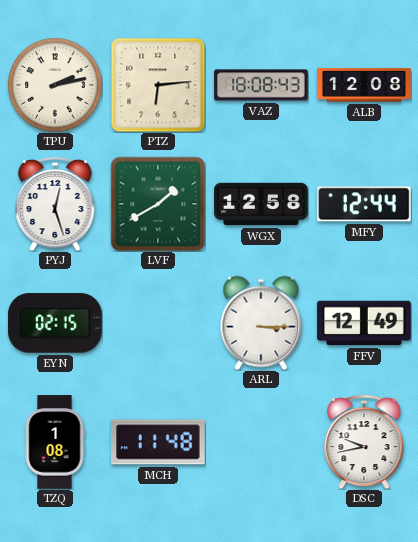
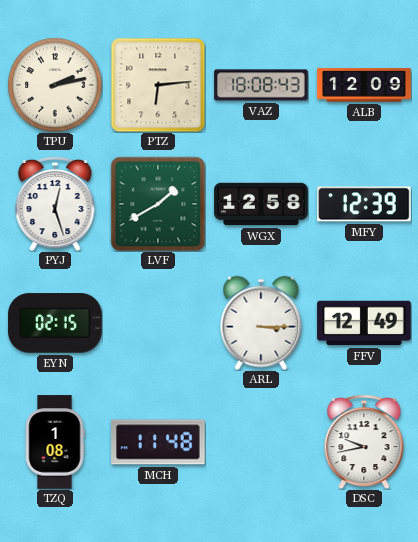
ALB: 12:08 -> 12:09
MFY: 12:44 -> 12:39
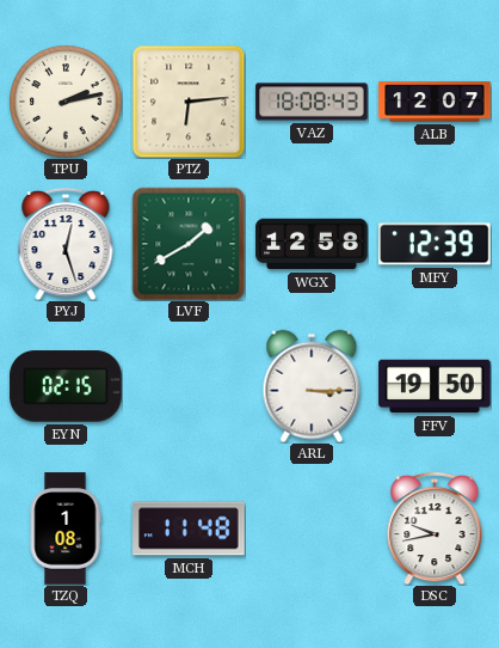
ALB: 12:09 -> 12:07
FFV: 12:49 -> 19:50
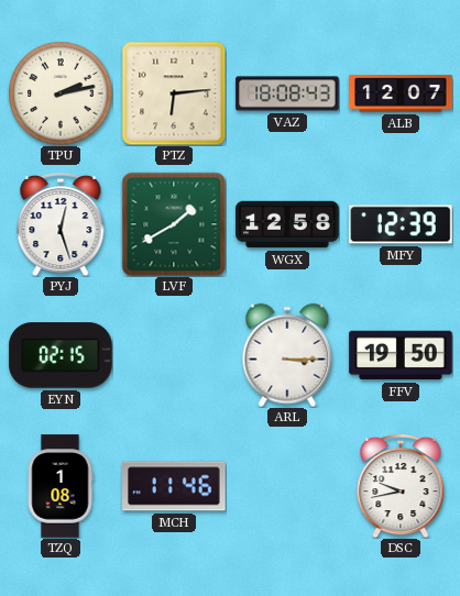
MCH: 11:48 -> 11:46
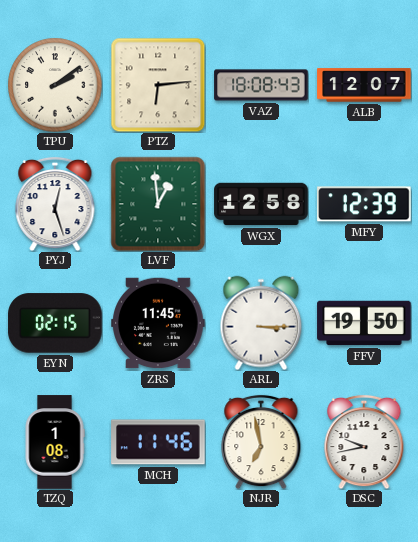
TPU: 2:13 -> 2:09
LVF: 1:40 -> 12:59
ZRS: none -> 11:45
NJR: none -> 6:58
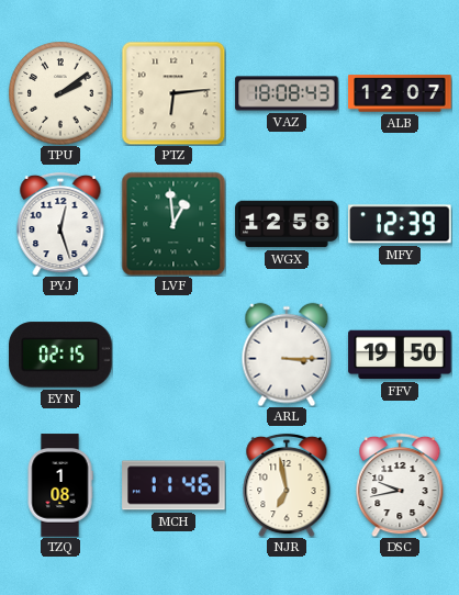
ZRS: 11:45 -> none
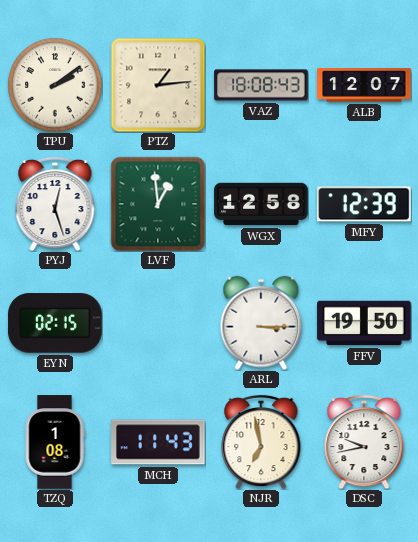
PTZ: 6:14 -> 1:14
MCH: 11:46 -> 11:43
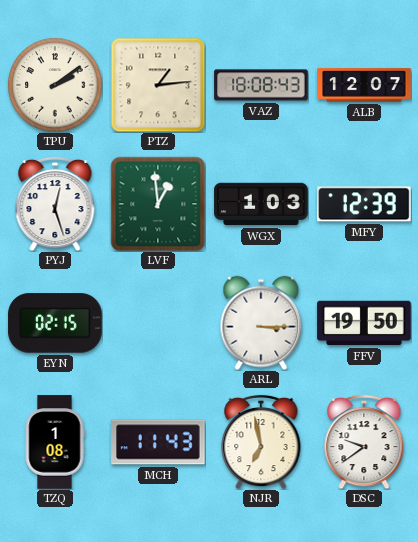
WGX: 12:58 -> 1:03
DSC: 9:43 -> 9:39
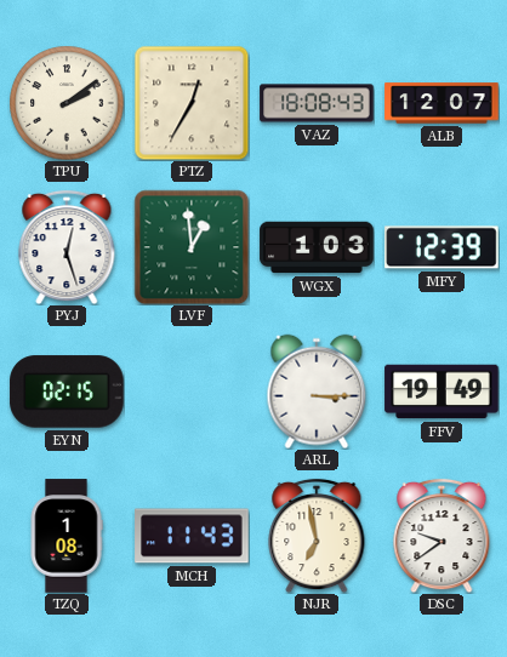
PTZ: 1:14 -> 12:35
FFV: 19:50 -> 19:49
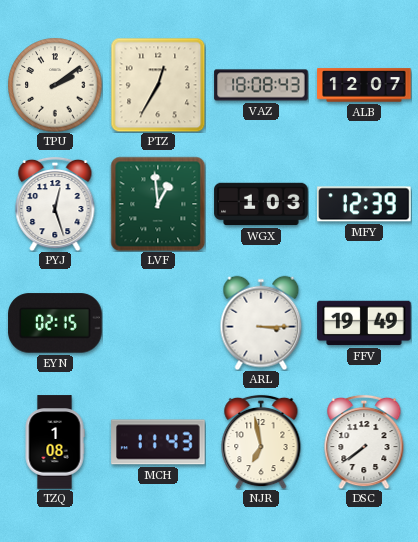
DSC: 9:39 -> 7:39
